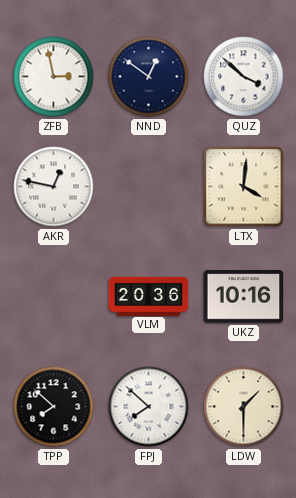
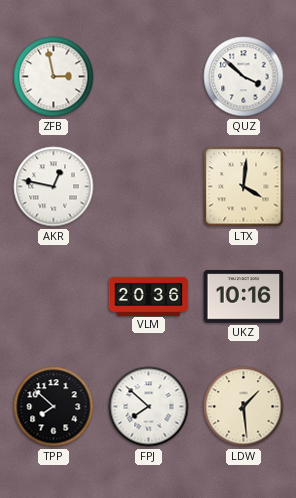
NND: 12:51 -> none
LDW: 1:30 -> 1:29
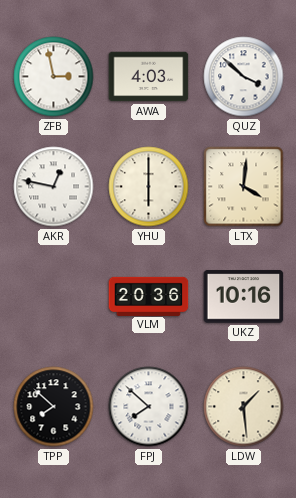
AWA: none -> 4:03
YHU: none -> 6:00
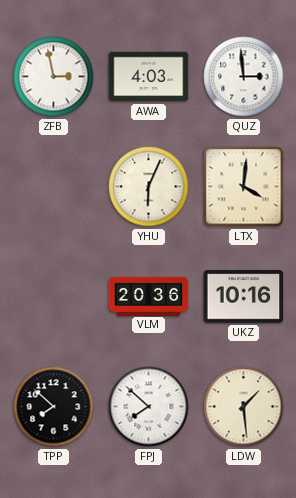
QUZ: 3:52 -> 2:59
AKR: 12:47 -> none
YHU: 6:00 -> 6:04
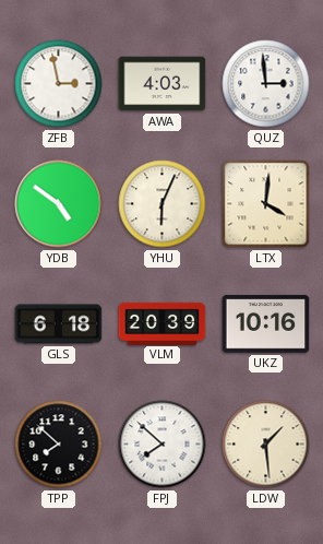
YDB: none -> 4:51
GLS: none -> 6:18
VLM: 20:36 -> 20:39
